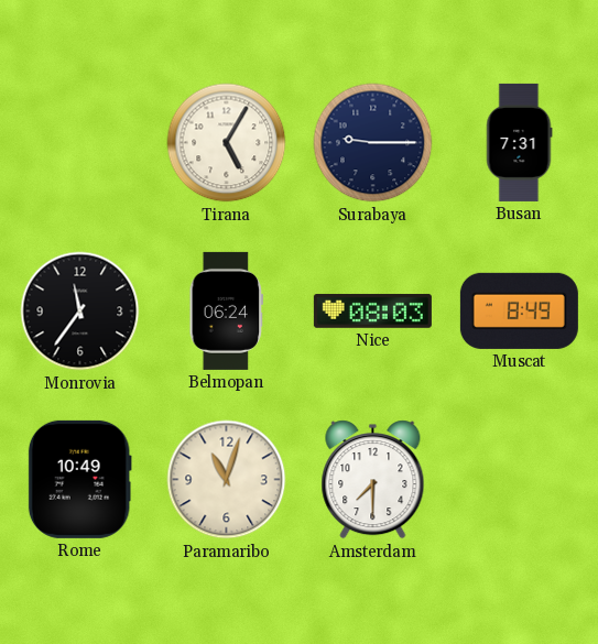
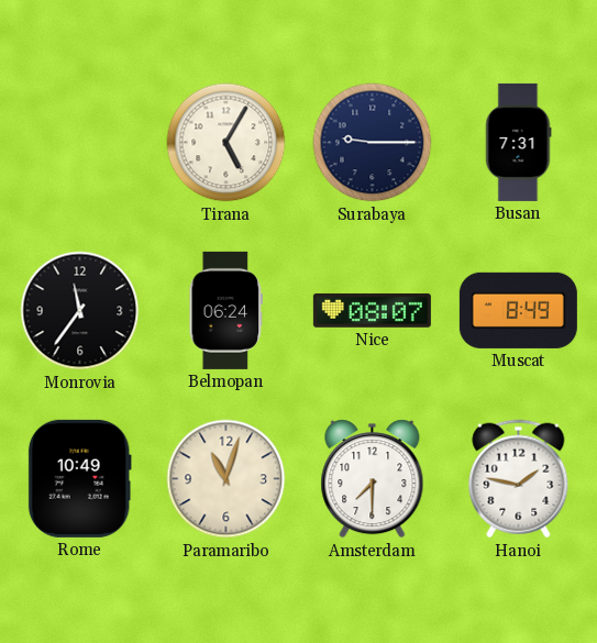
Nice: 08:03 -> 08:07
Hanoi: none -> 1:47
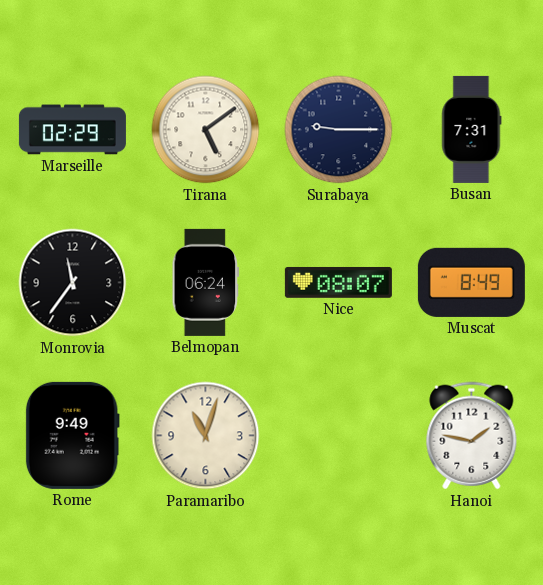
Marseille: none -> 02:29
Tirana: 5:05 -> 5:09
Rome: 10:49 -> 9:49
Amsterdam: 7:30 -> none
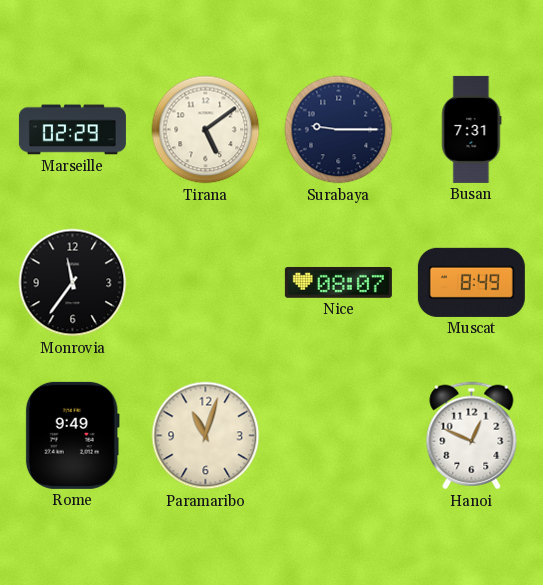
Belmopan: 06:24 -> none
Hanoi: 1:47 -> 12:49
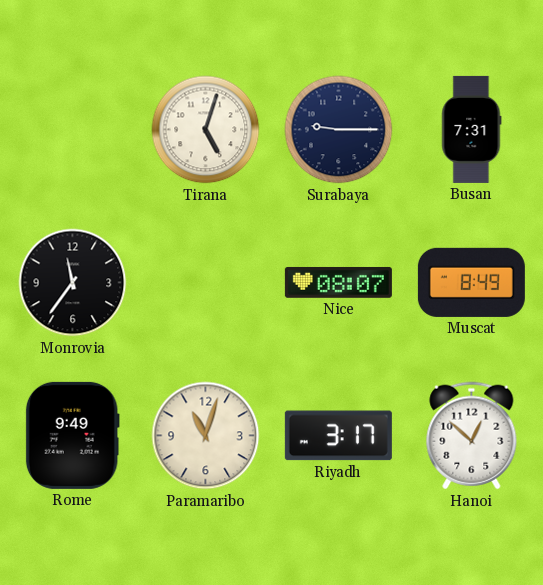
Marseille: 02:29 -> none
Tirana: 5:09 -> 5:03
Riyadh: none -> 3:17
Hanoi: 12:49 -> 12:52
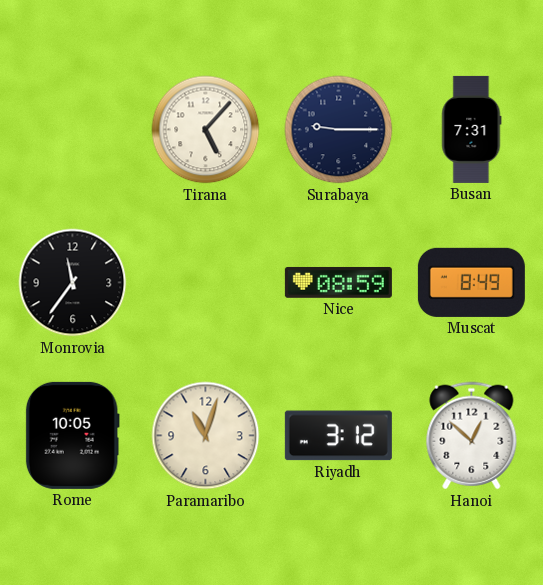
Tirana: 5:03 -> 5:07
Nice: 08:07 -> 08:59
Rome: 9:49 -> 10:05
Riyadh: 3:17 -> 3:12
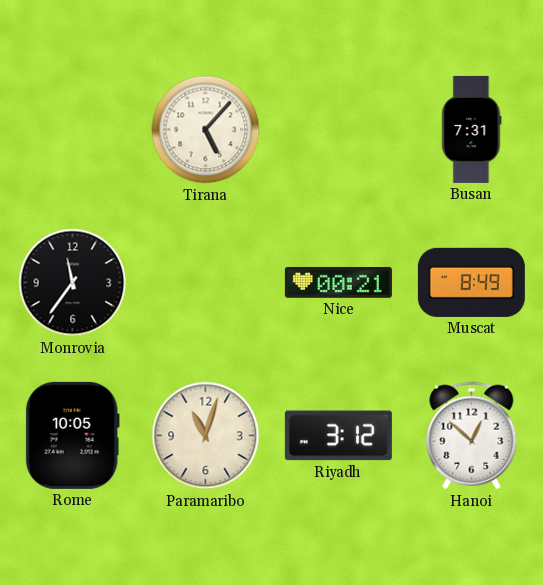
Surabaya: 9:15 -> none
Nice: 08:59 -> 00:21
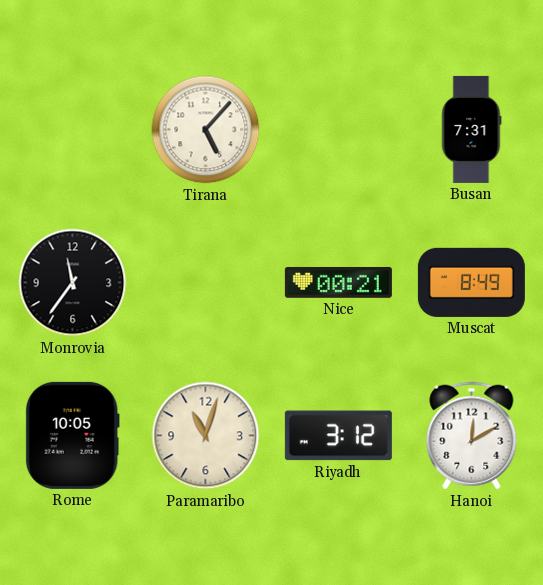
Hanoi: 12:52 -> 12:10
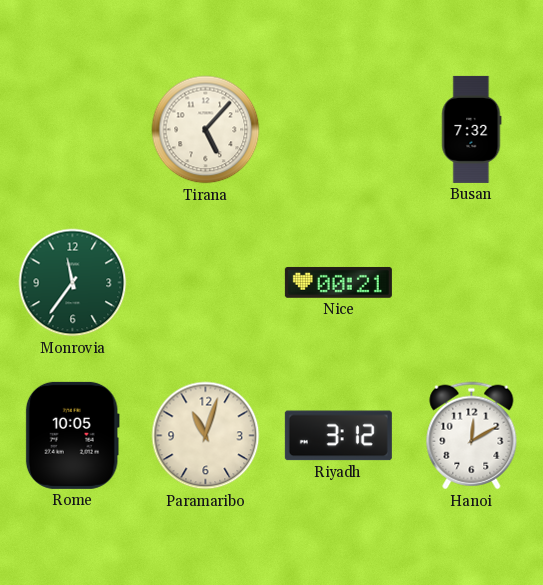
Busan: 7:31 -> 7:32
Monrovia dial: black -> green
Muscat: 8:49 -> none
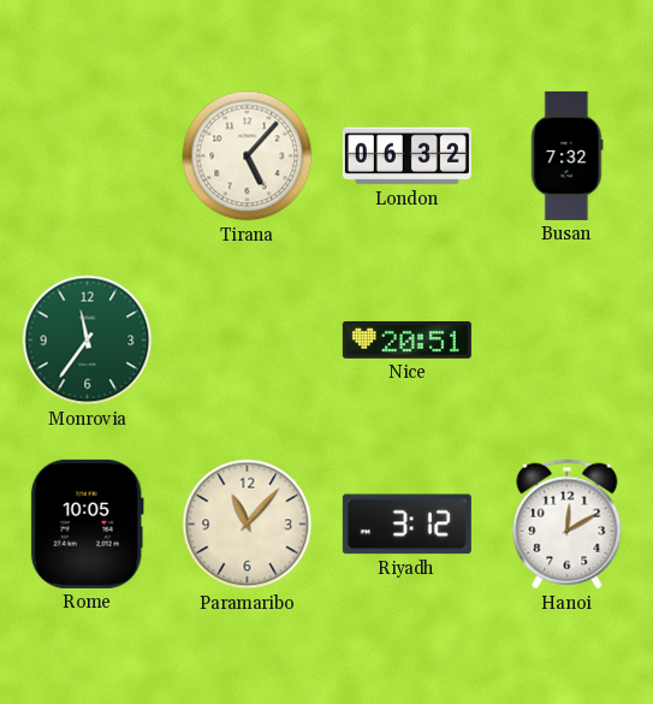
London: none -> 06:32
Nice: 00:21 -> 20:51
Paramaribo: 11:03 -> 11:07
